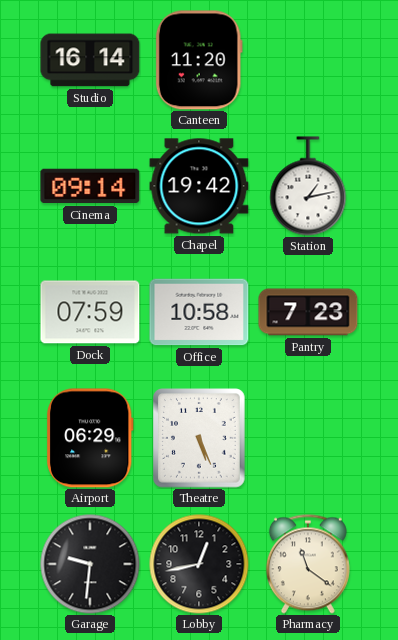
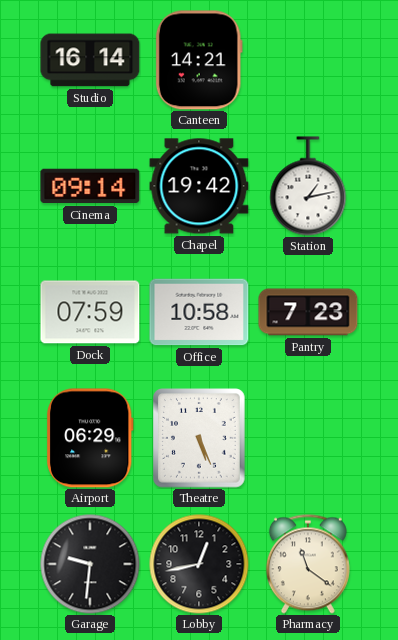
Canteen: 11:20 -> 14:21
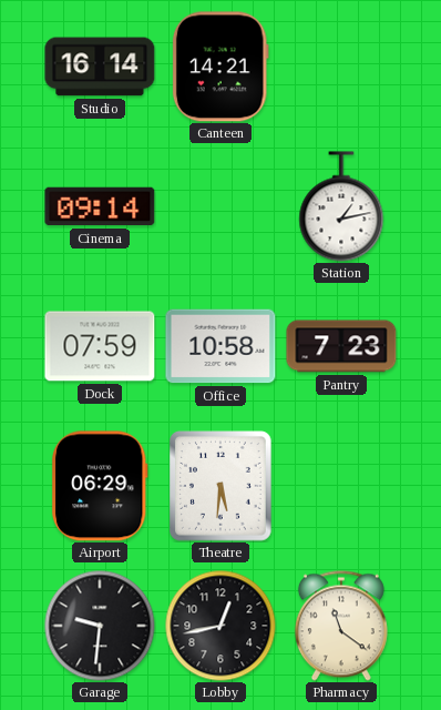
Chapel: 19:42 -> none
Theatre: 5:26 -> 5:31
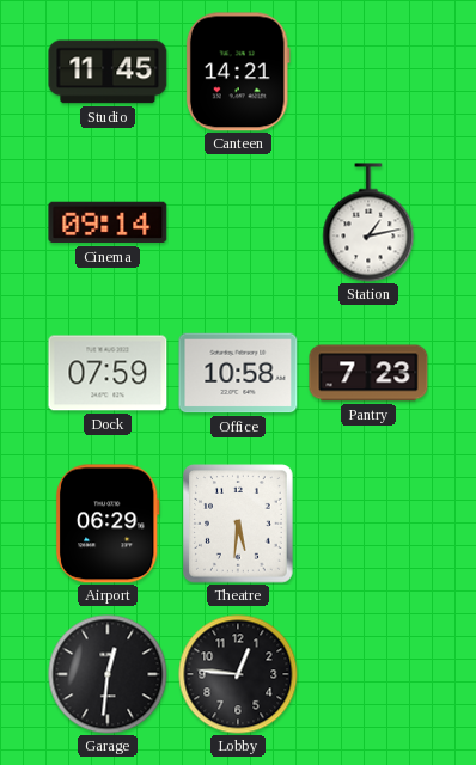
Studio: 16:14 -> 11:45
Garage: 9:31 -> 12:31
Lobby: 12:43 -> 12:46
Pharmacy: 11:21 -> none
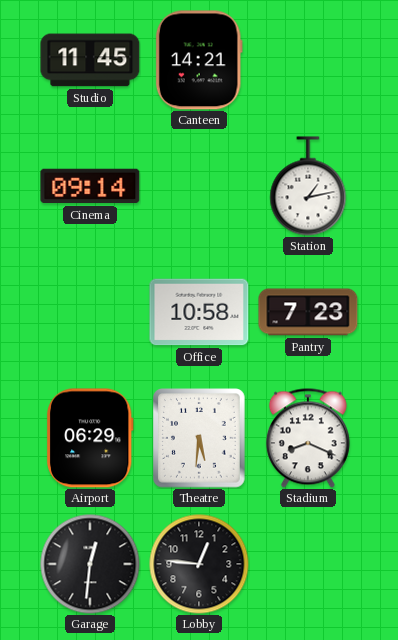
Dock: 07:59 -> none
Stadium: none -> 8:19
